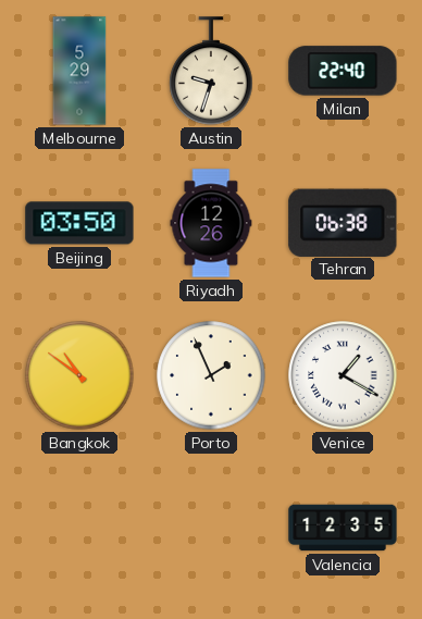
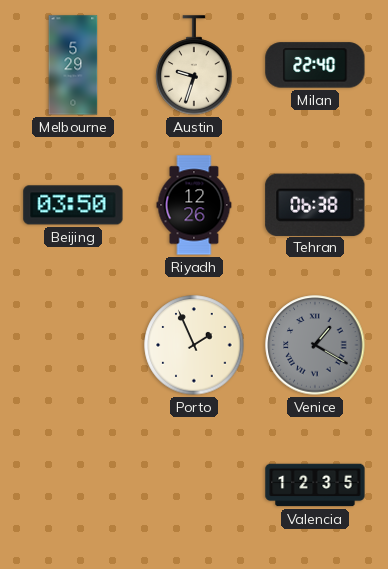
Bangkok: 10:51 -> none
Venice dial: white -> grey
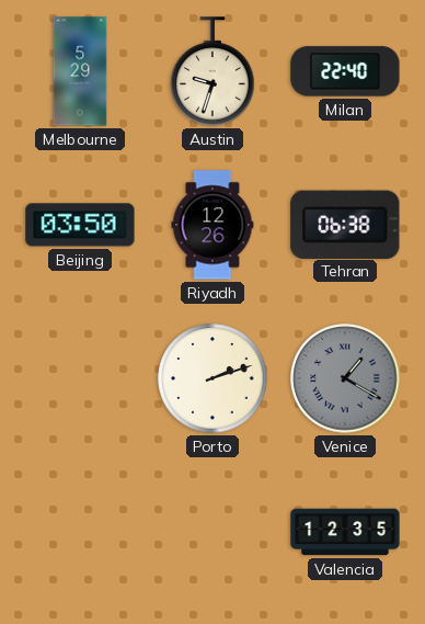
Porto: 1:56 -> 2:12
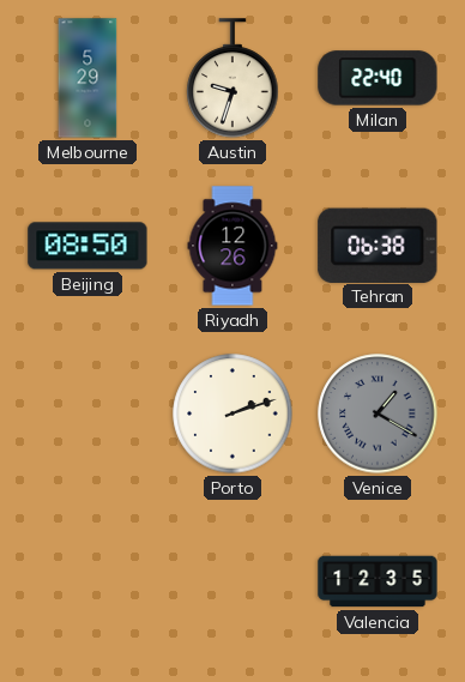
Beijing: 03:50 -> 08:50
